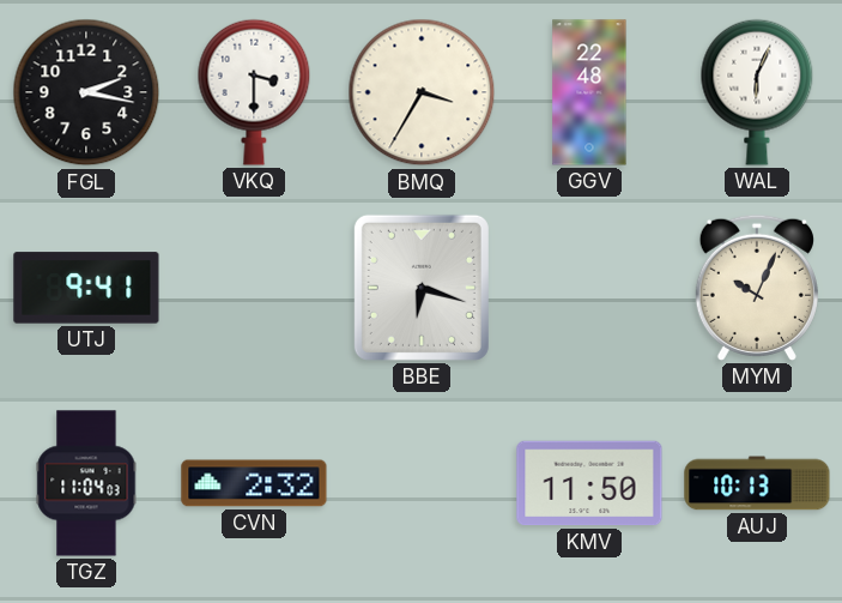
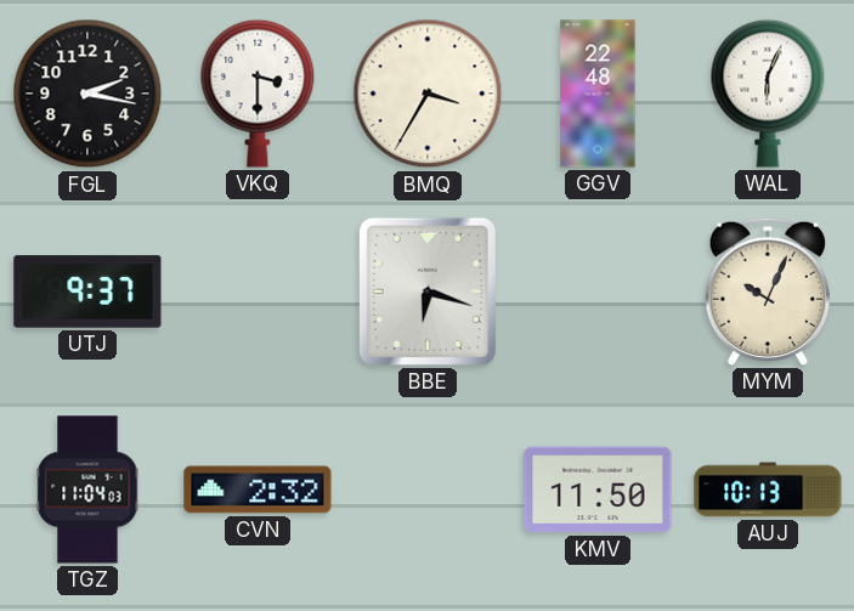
UTJ: 9:41 -> 9:37
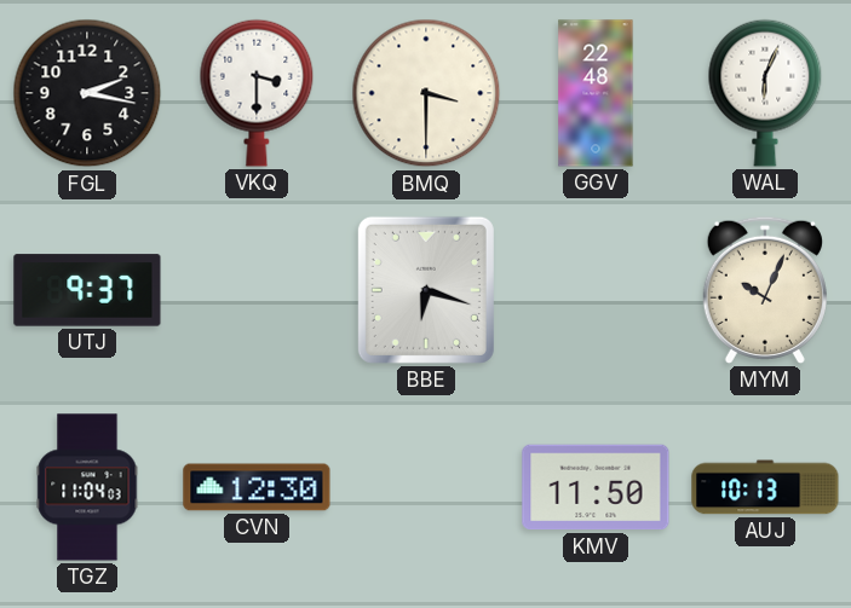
BMQ: 3:35 -> 3:30
CVN: 2:32 -> 12:30
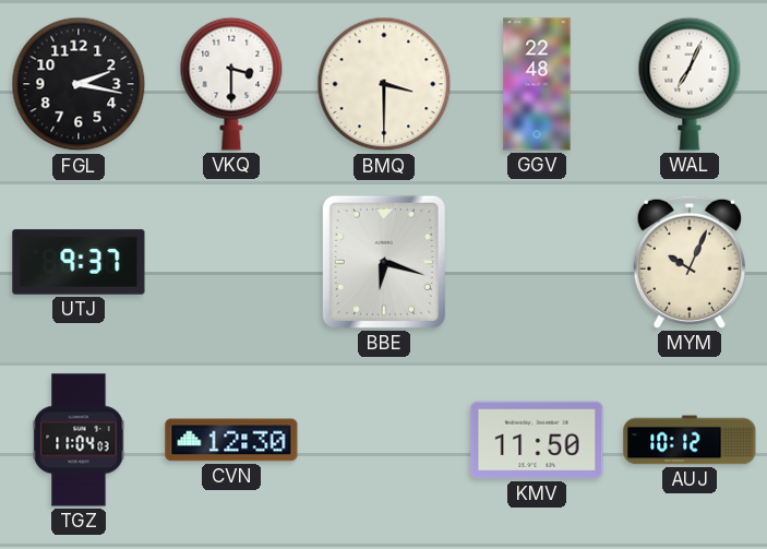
WAL: 6:04 -> 7:04
AUJ: 10:13 -> 10:12
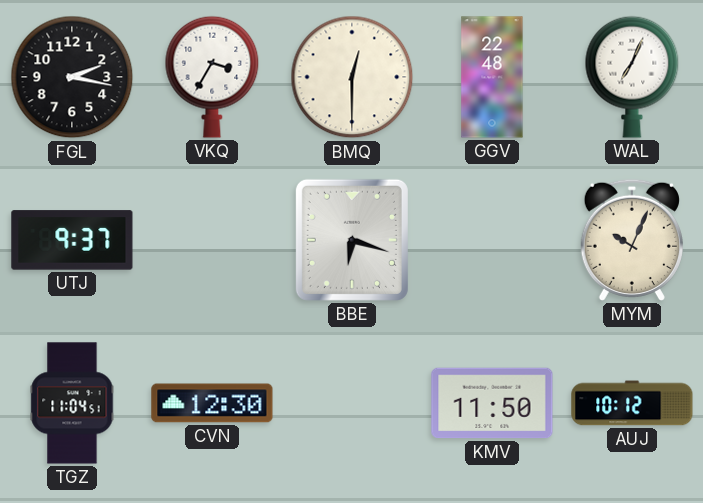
VKQ: 3:30 -> 3:35
BMQ: 3:30 -> 12:30
TGZ: 11:04:03 -> 11:04:51
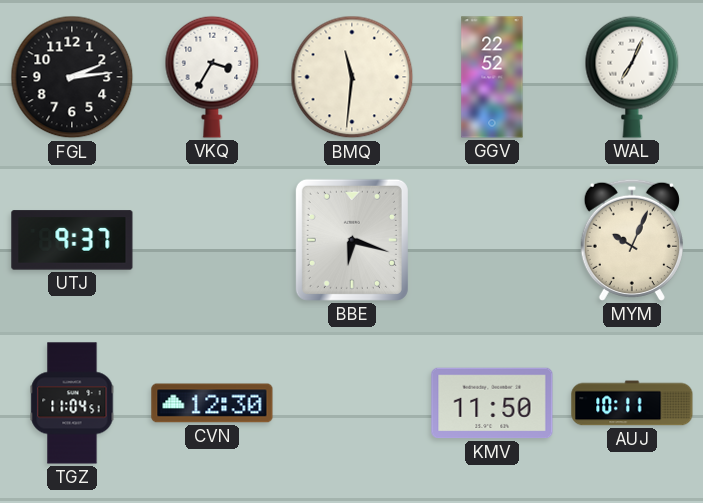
FGL: 2:17 -> 2:14
BMQ: 12:30 -> 11:31
GGV: 22:48 -> 22:52
AUJ: 10:12 -> 10:11
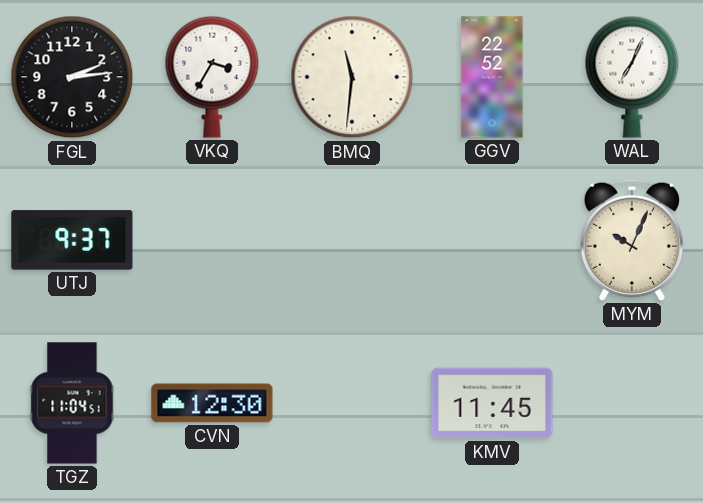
BBE: 6:18 -> none
KMV: 11:50 -> 11:45
AUJ: 10:11 -> none
